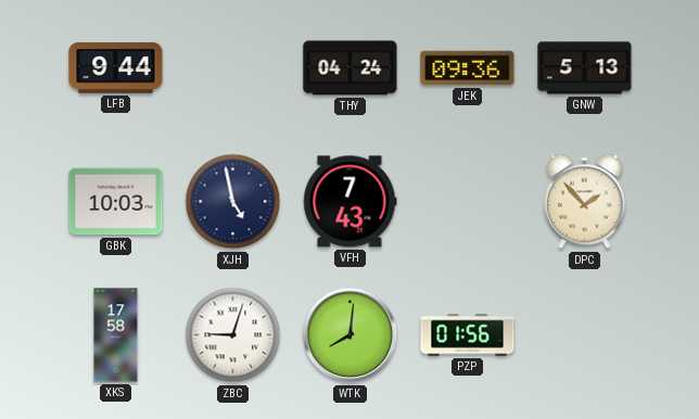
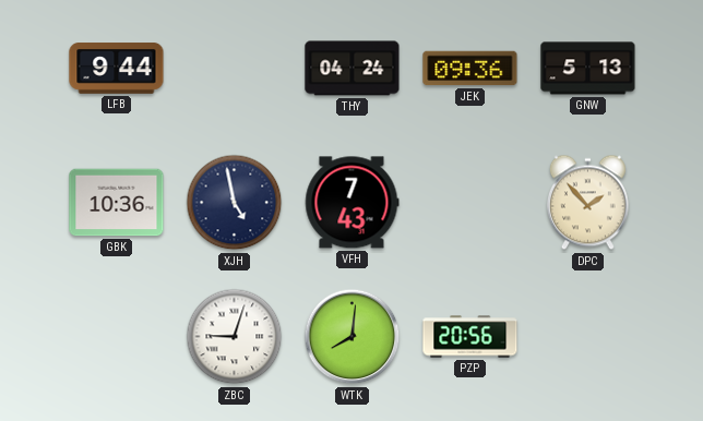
GBK: 10:03 -> 10:36
XKS: 17:58 -> none
PZP: 01:56 -> 20:56
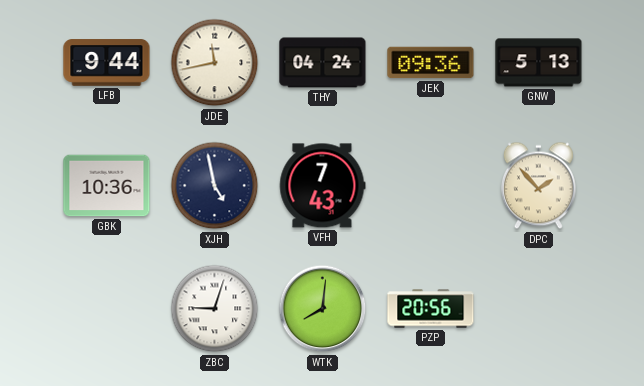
JDE: none -> 11:43
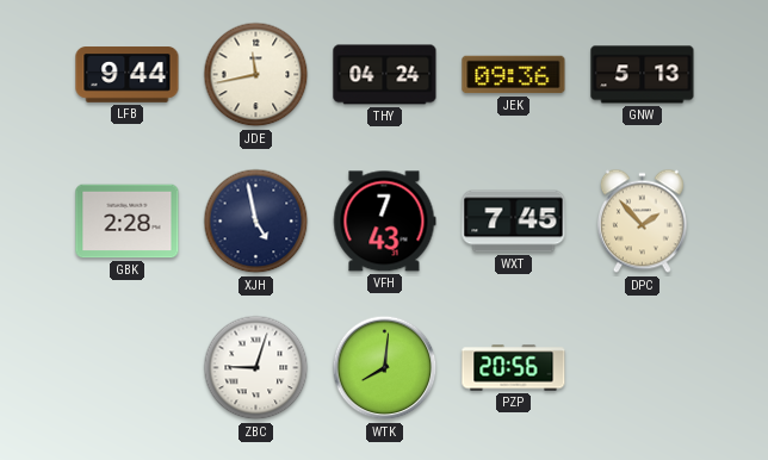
GBK: 10:36 -> 2:28
WXT: none -> 7:45
